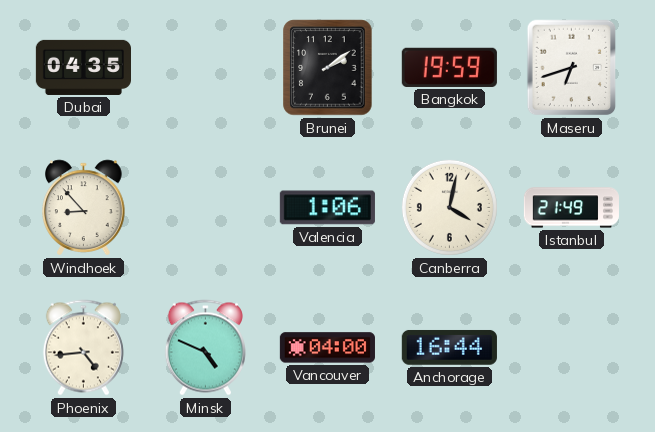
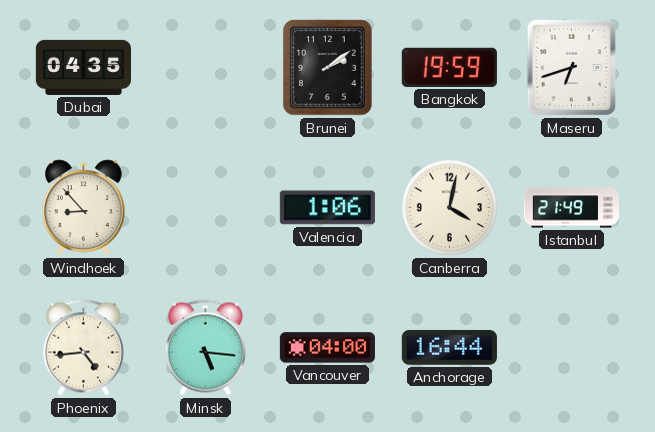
Minsk: 4:49 -> 5:16
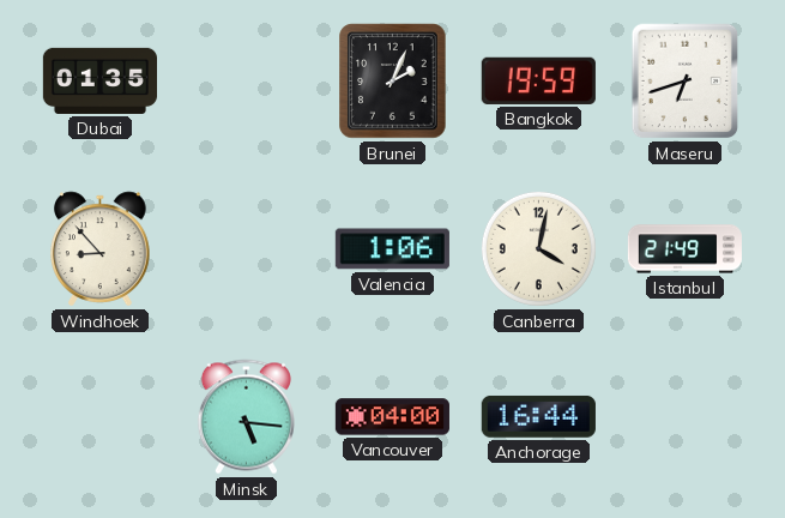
Dubai: 04:35 -> 01:35
Brunei: 2:09 -> 2:04
Phoenix: 4:44 -> none
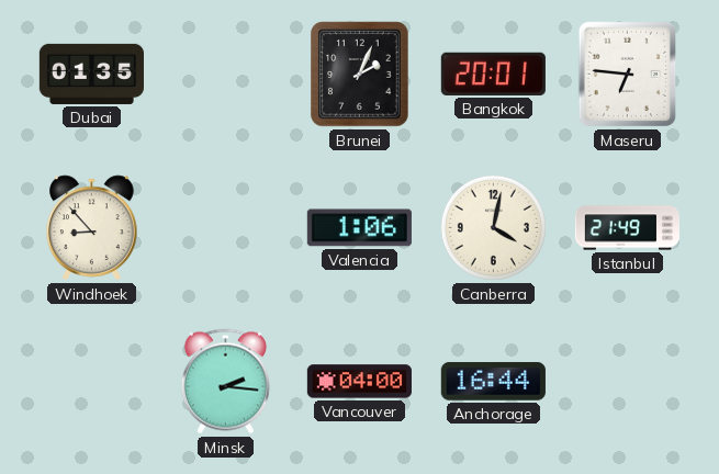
Bangkok: 19:59 -> 20:01
Maseru: 6:42 -> 6:46
Minsk: 5:16 -> 2:16
